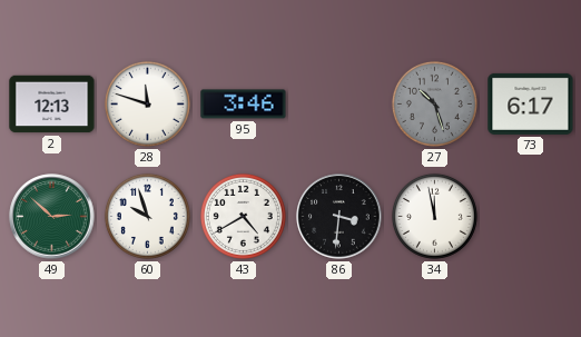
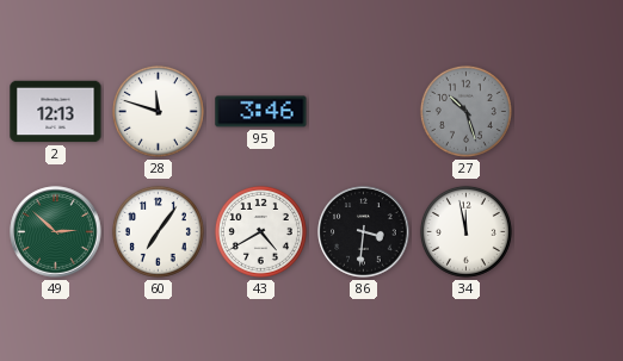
73: 6:17 -> none
60: 9:57 -> 7:06
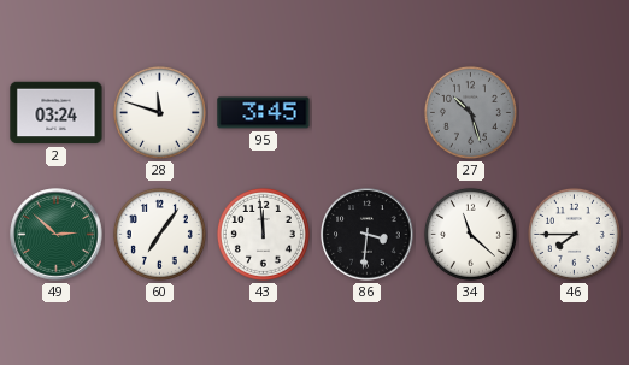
2: 12:13 -> 03:24
95: 3:46 -> 3:45
43: 4:40 -> 11:59
34: 11:58 -> 11:22
46: none -> 7:45
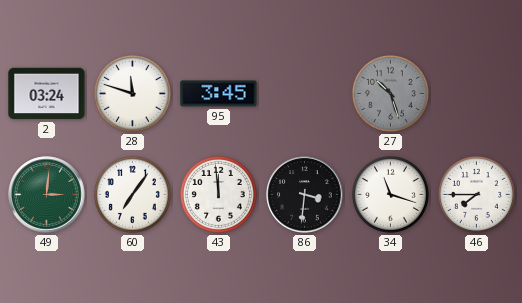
49: 2:52 -> 3:01
34: 11:22 -> 11:18
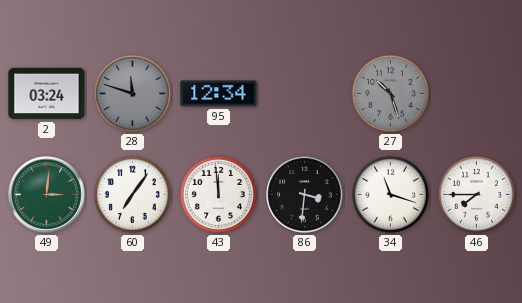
28 dial: white -> grey
95: 3:45 -> 12:34
